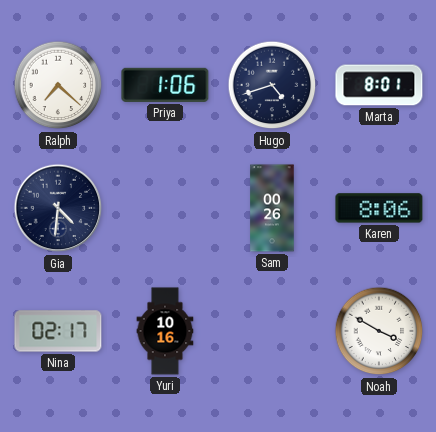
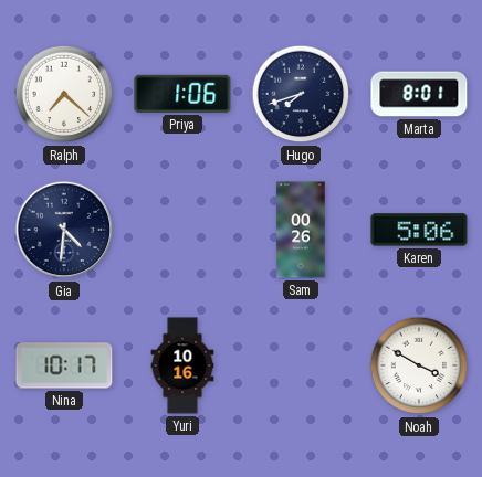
Hugo: 4:42 -> 7:42
Karen: 8:06 -> 5:06
Nina: 02:17 -> 10:17
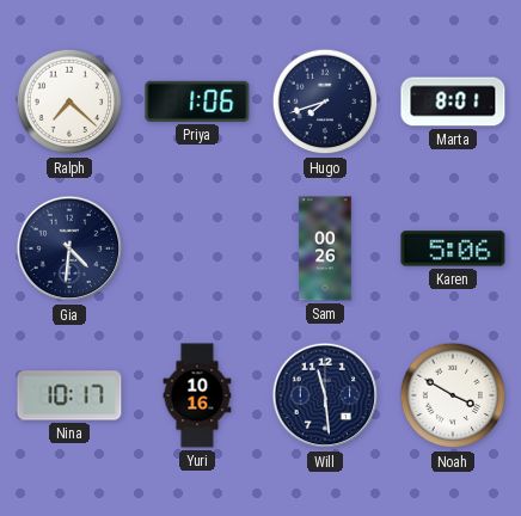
Will: none -> 11:29
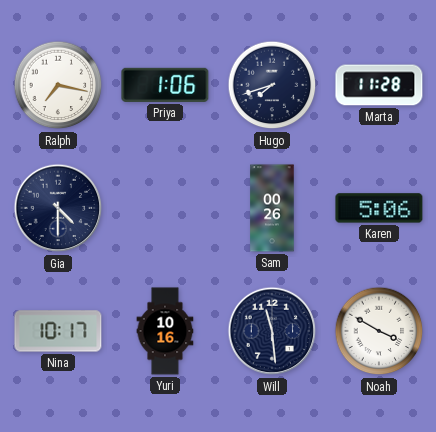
Ralph: 7:22 -> 7:17
Marta: 8:01 -> 11:28
Gia: 4:31 -> 4:30
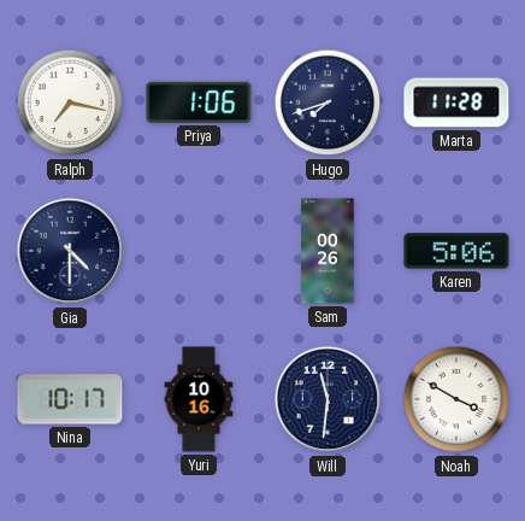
Will: 11:29 -> 11:31
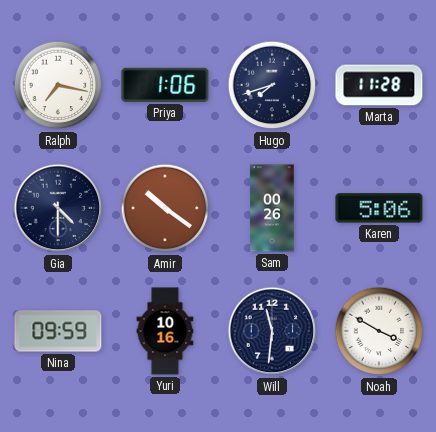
Amir: none -> 10:21
Nina: 10:17 -> 09:59
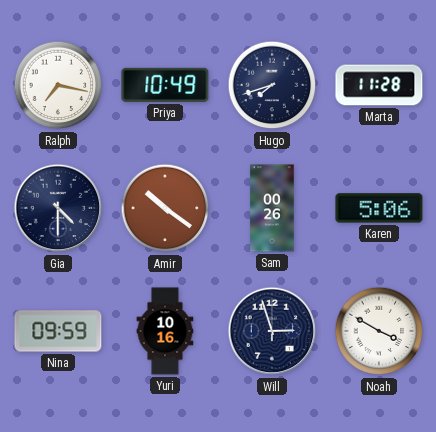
Priya: 1:06 -> 10:49
Will: 11:31 -> 2:57
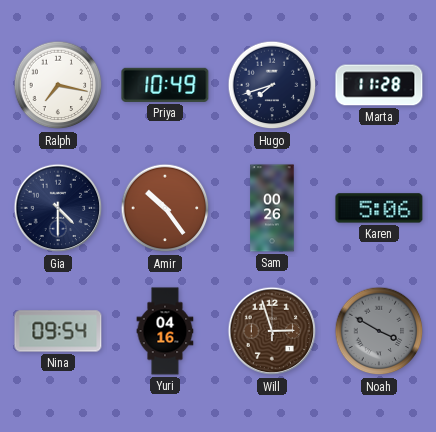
Amir: 10:21 -> 10:24
Nina: 09:59 -> 09:54
Yuri: 10:16 -> 04:16
Will dial: navy -> brown
Noah dial: white -> grey
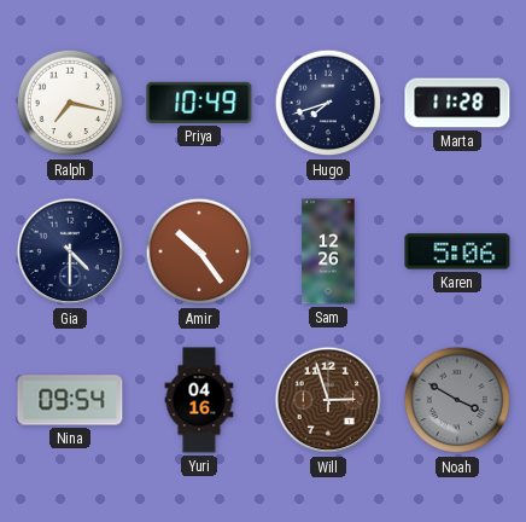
Sam: 00:26 -> 12:26
